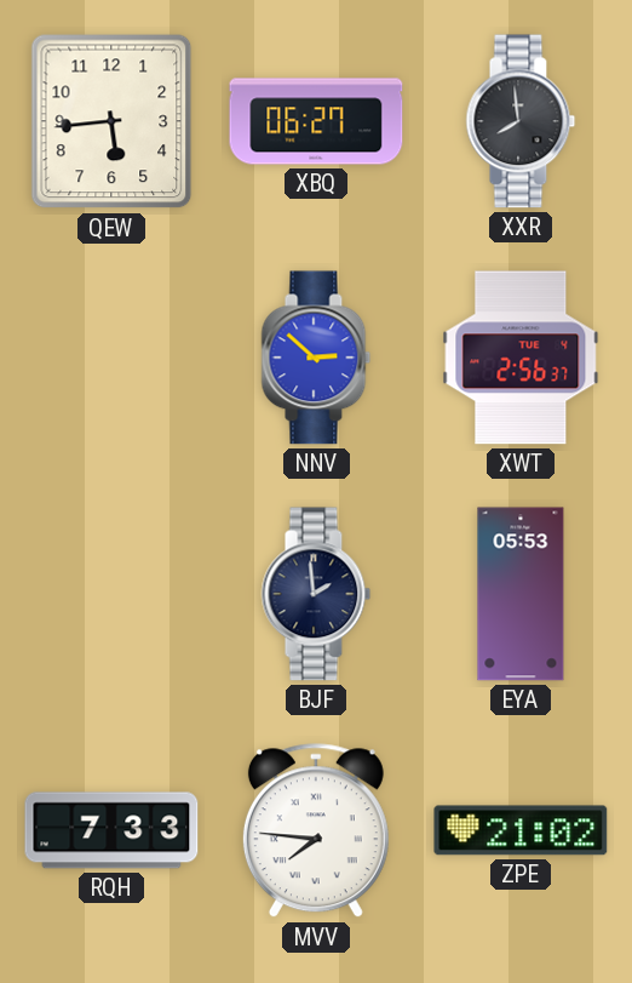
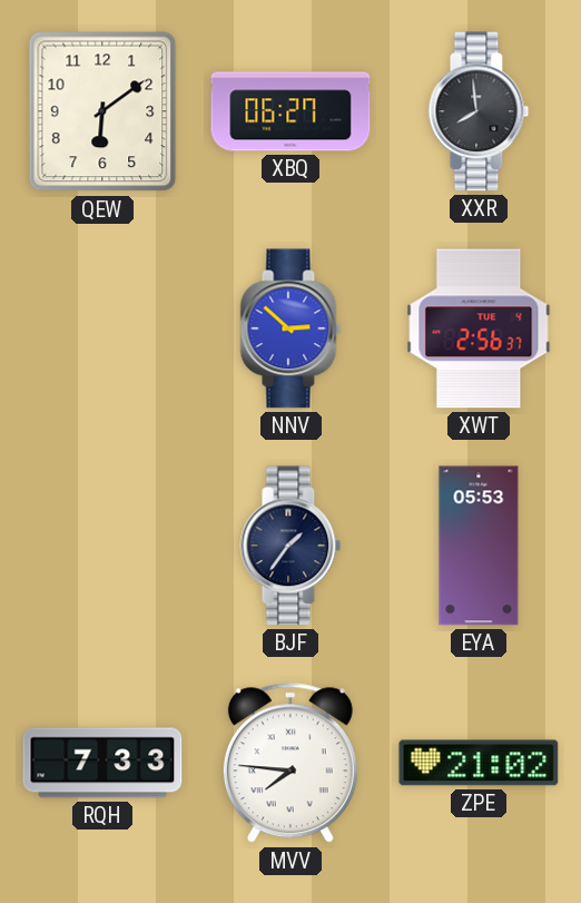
QEW: 5:44 -> 6:09
BJF: 1:59 -> 1:36
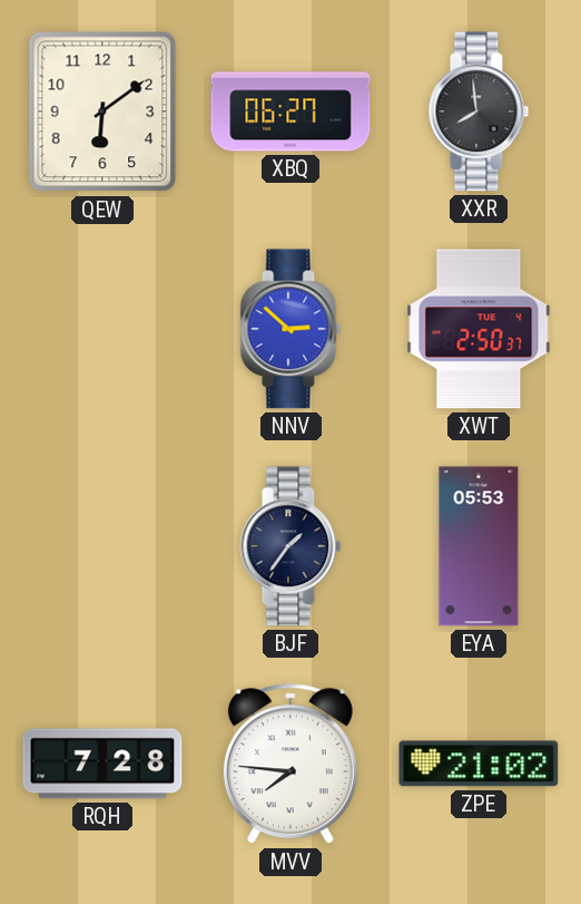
XWT: 2:56 -> 2:50
RQH: 7:33 -> 7:28
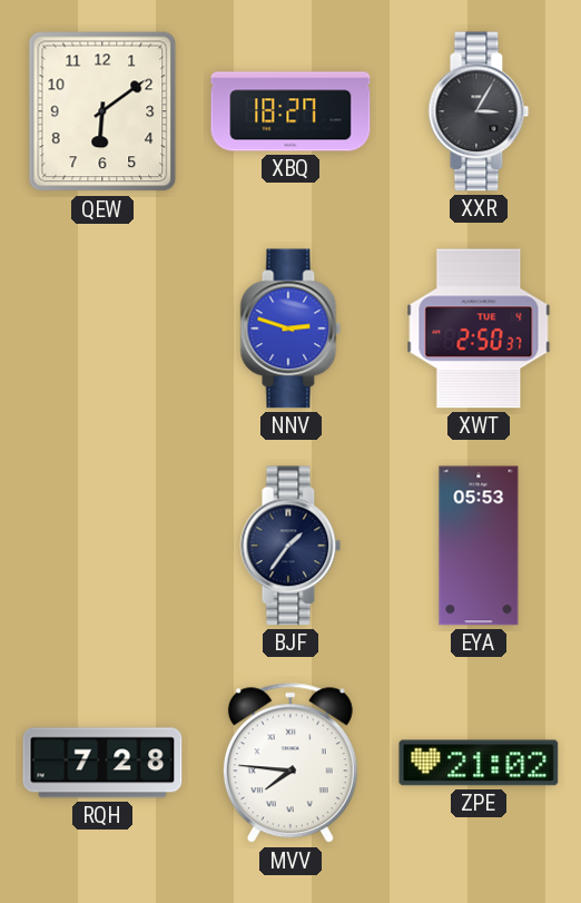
XBQ: 06:27 -> 18:27
XXR: 7:59 -> 3:05
NNV: 2:52 -> 2:48
